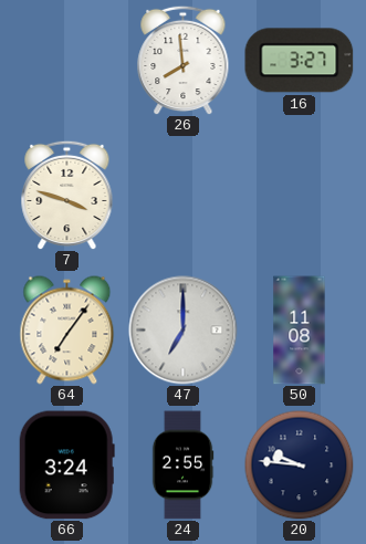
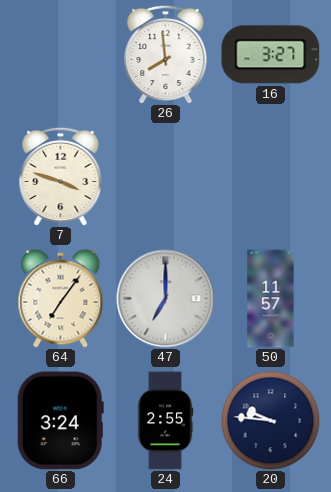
50: 11:08 -> 11:57
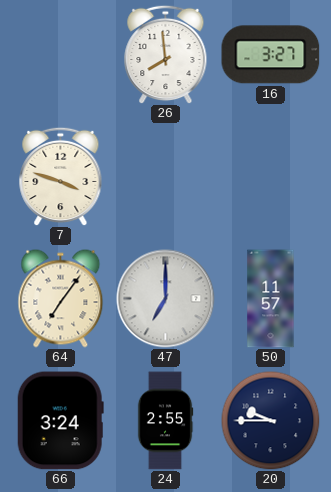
20: 9:46 -> 9:45
